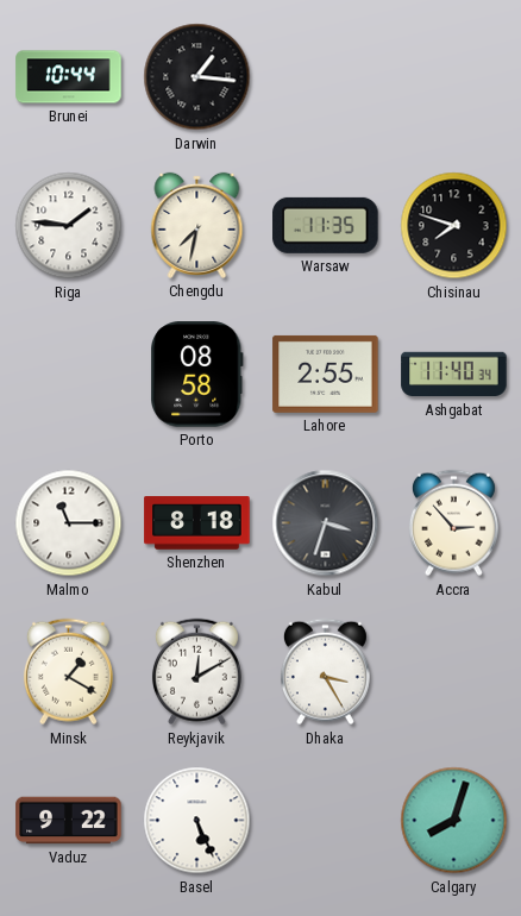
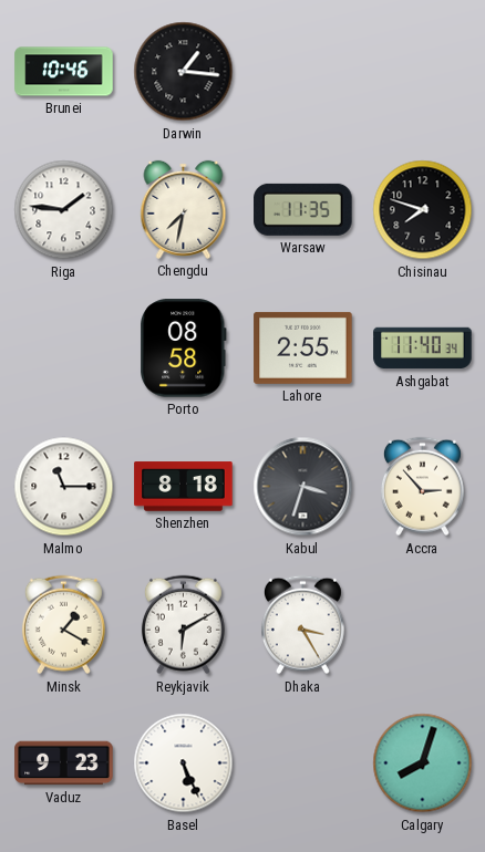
Brunei: 10:44 -> 10:46
Reykjavik: 12:10 -> 6:10
Vaduz: 9:22 -> 9:23
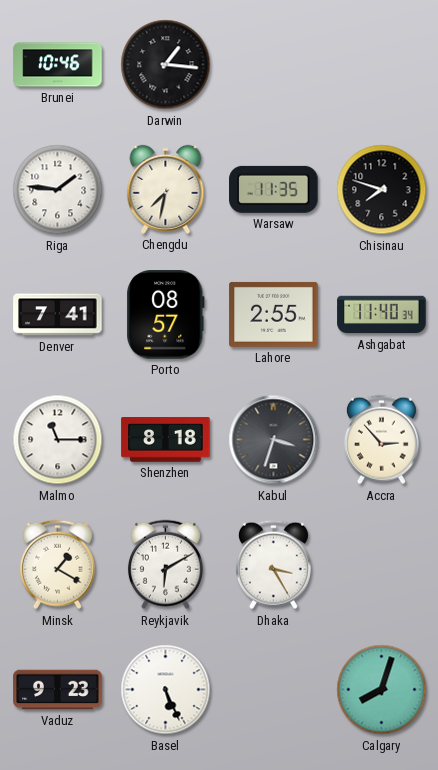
Denver: none -> 7:41
Porto: 08:58 -> 08:57
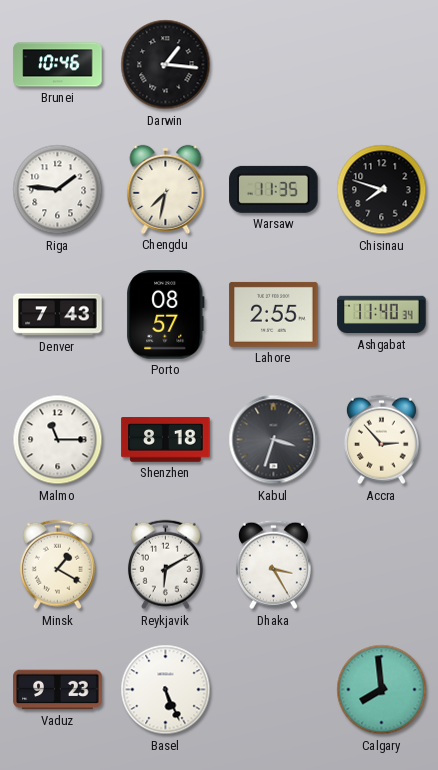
Denver: 7:41 -> 7:43
Calgary: 8:03 -> 7:59
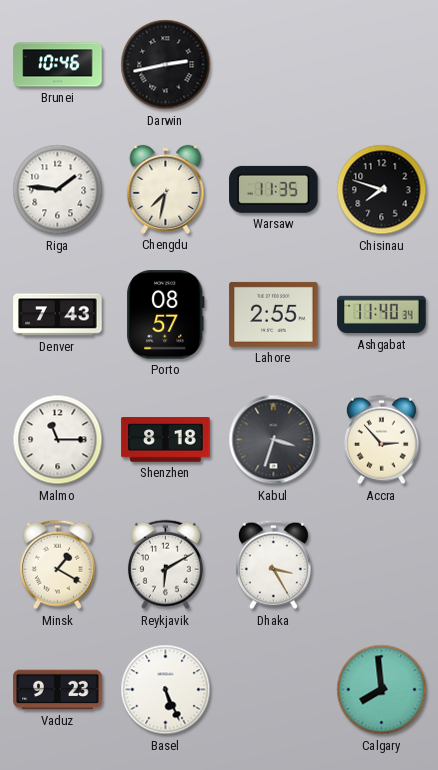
Darwin: 1:16 -> 2:43
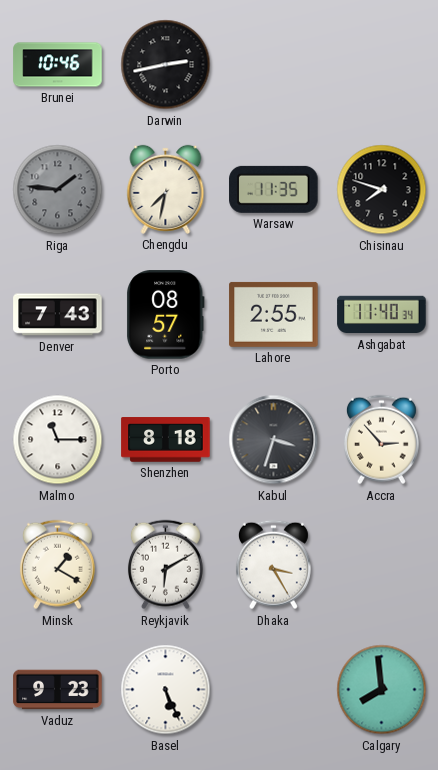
Riga dial: white -> grey
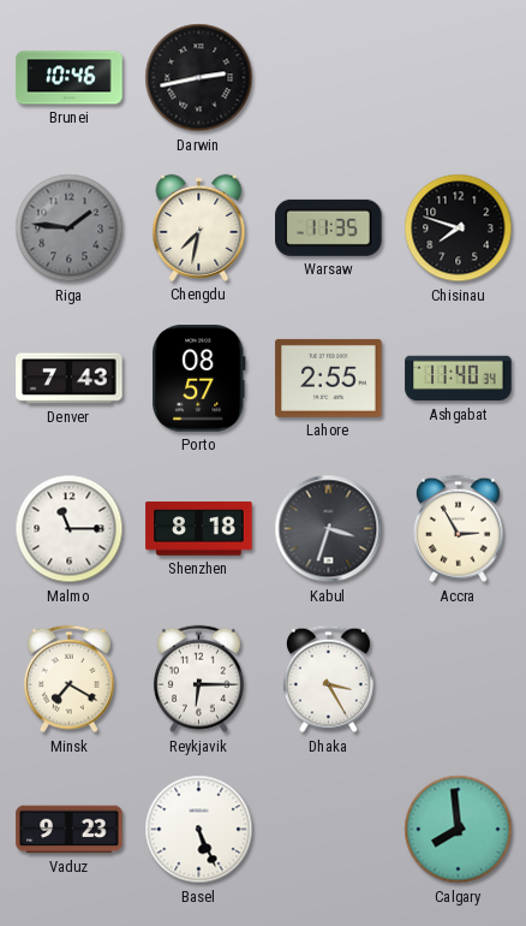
Accra: 2:53 -> 2:55
Minsk: 1:20 -> 7:20
Reykjavik: 6:10 -> 6:15
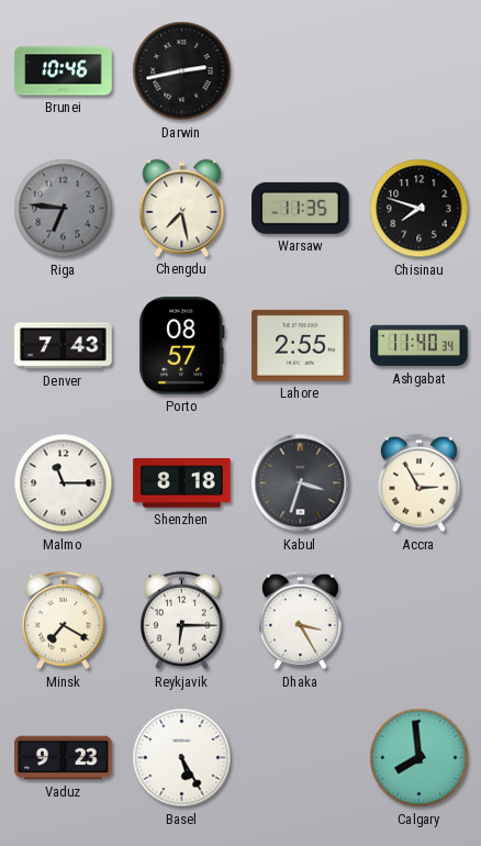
Riga: 1:46 -> 6:46
Chengdu: 7:32 -> 7:28
Basel: 5:26 -> 5:25
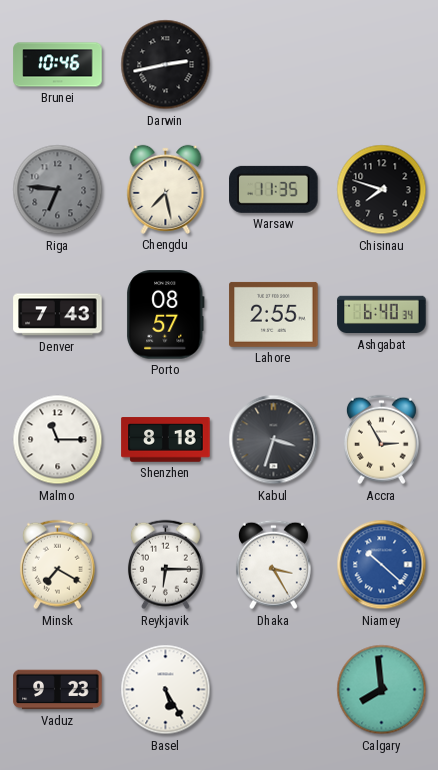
Ashgabat: 11:40 -> 6:40
Niamey: none -> 10:22
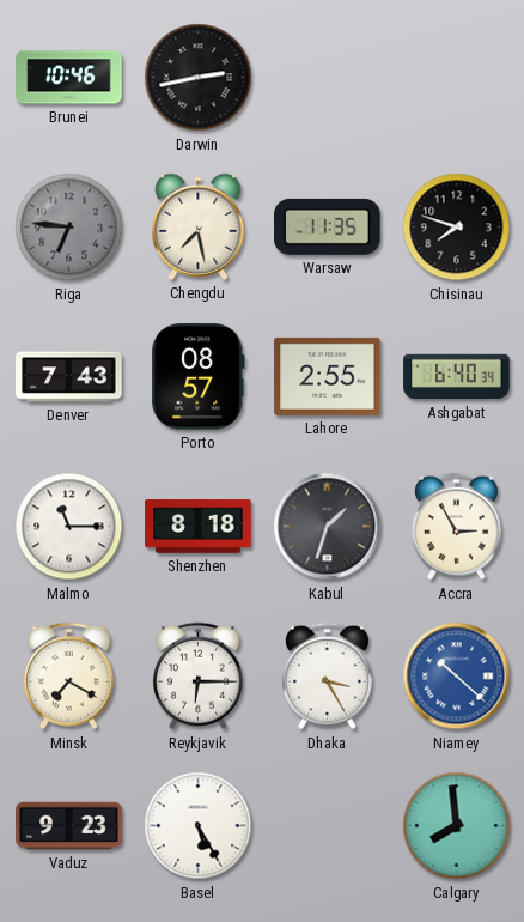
Kabul: 3:33 -> 1:33
